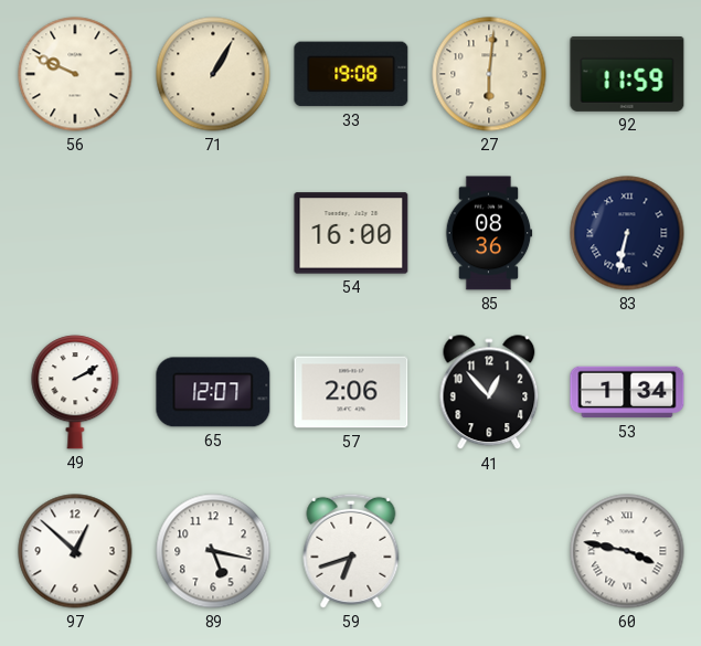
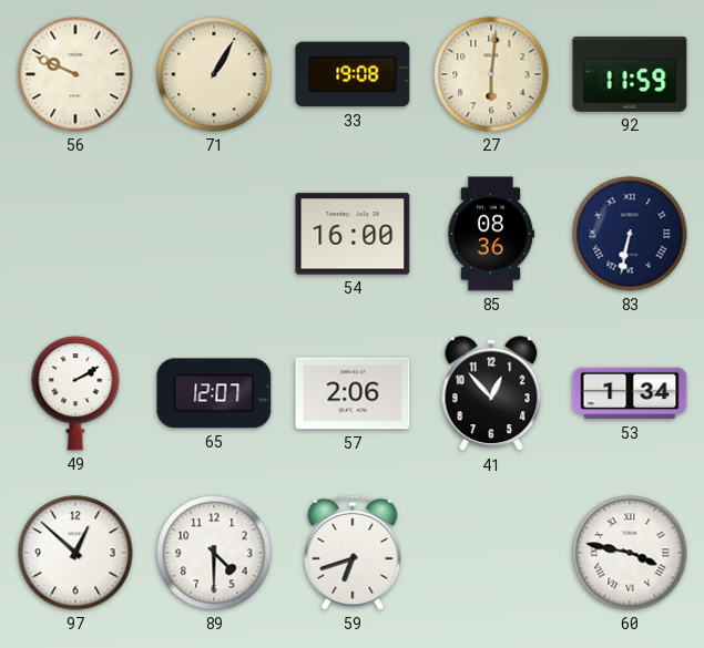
89: 5:17 -> 4:30
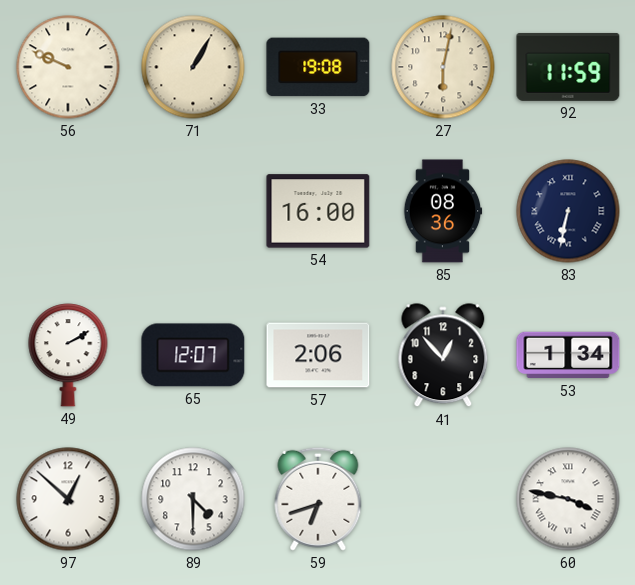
27: 6:01 -> 6:02
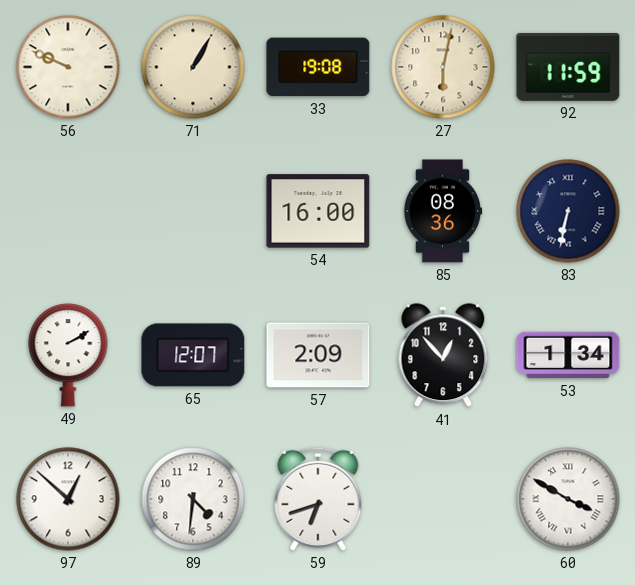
57: 2:06 -> 2:09
89: 4:30 -> 4:31
60: 3:47 -> 3:50
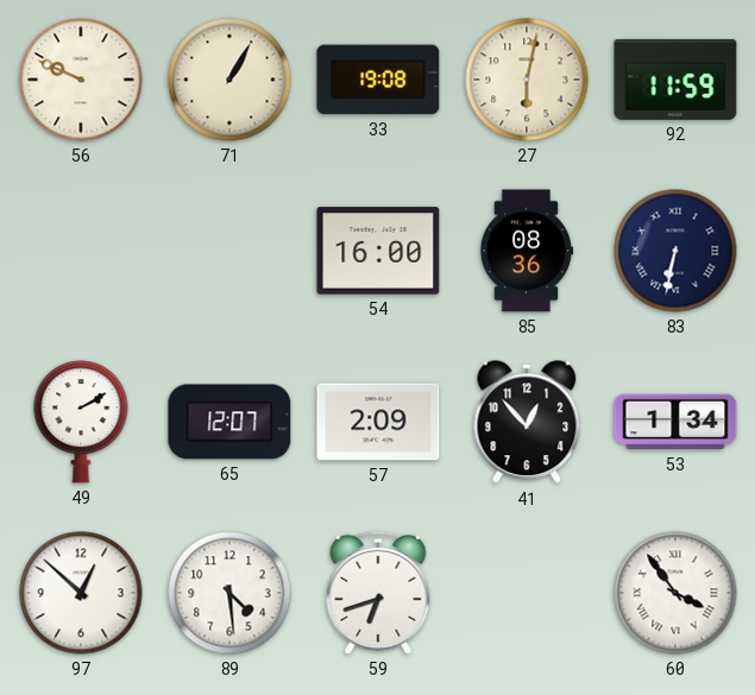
89: 4:31 -> 4:29
60: 3:50 -> 3:54
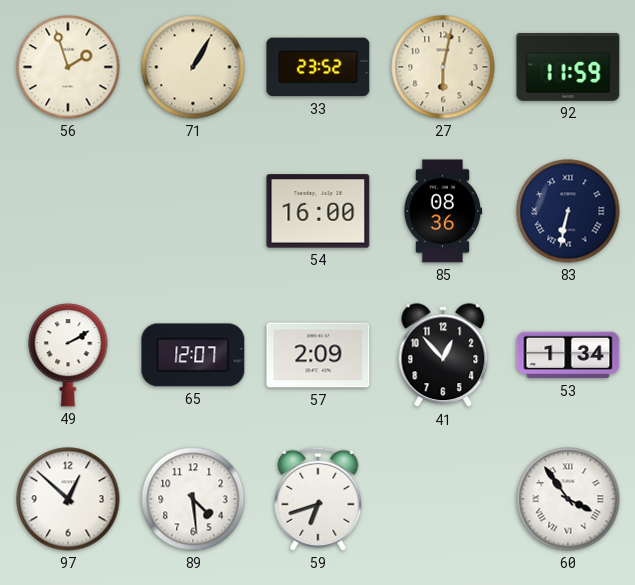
56: 9:49 -> 1:57
33: 19:08 -> 23:52
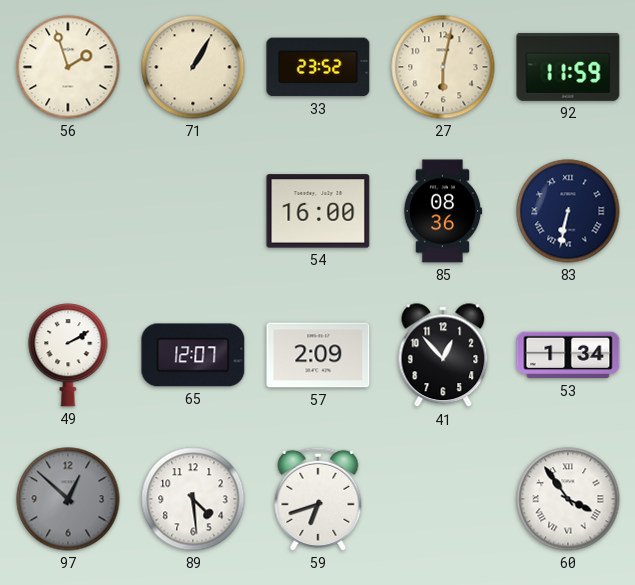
97 dial: white -> grey
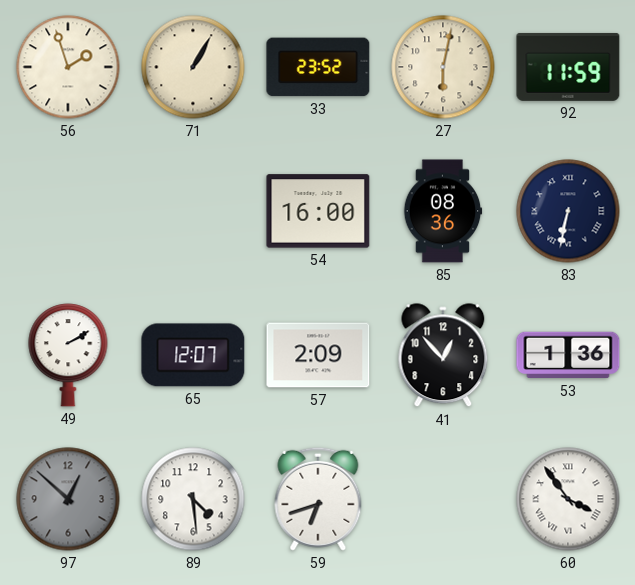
53: 1:34 -> 1:36
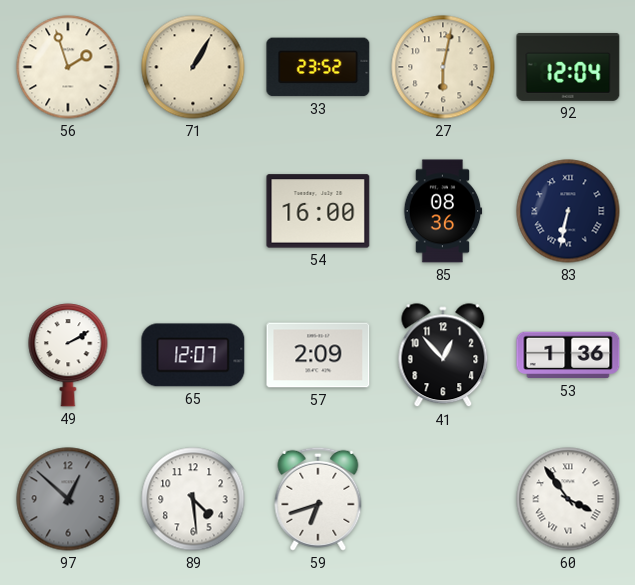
92: 11:59 -> 12:04
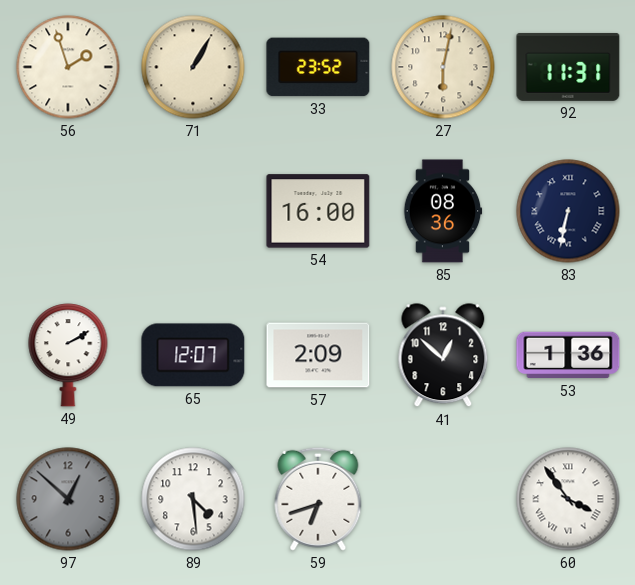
92: 12:04 -> 11:31
41: 12:53 -> 12:52
